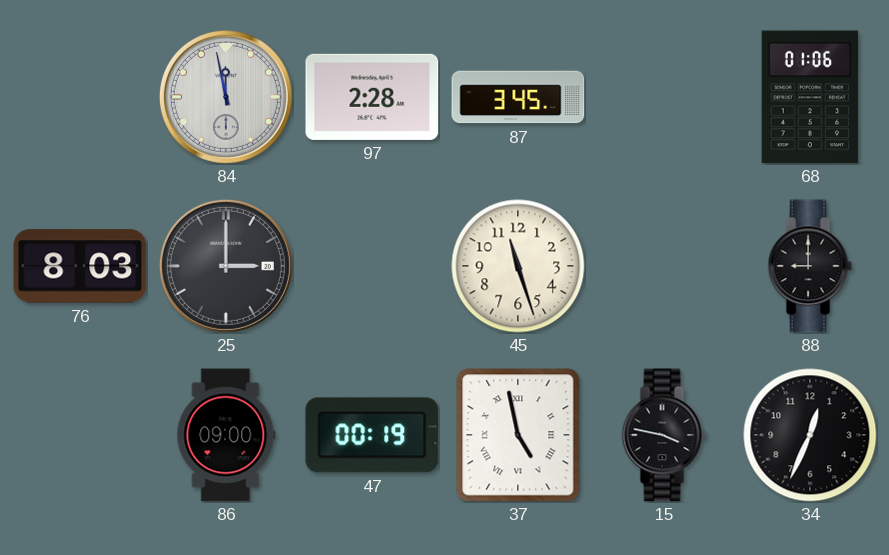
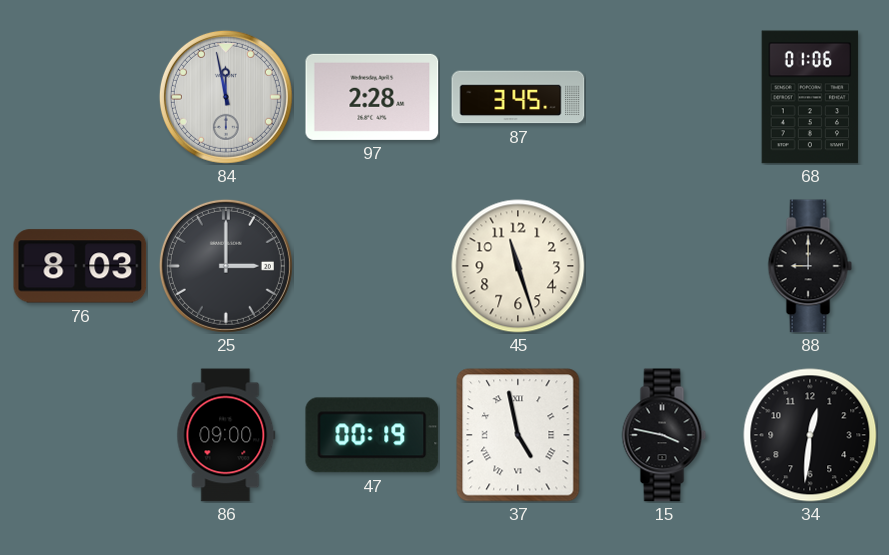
34: 12:34 -> 12:31
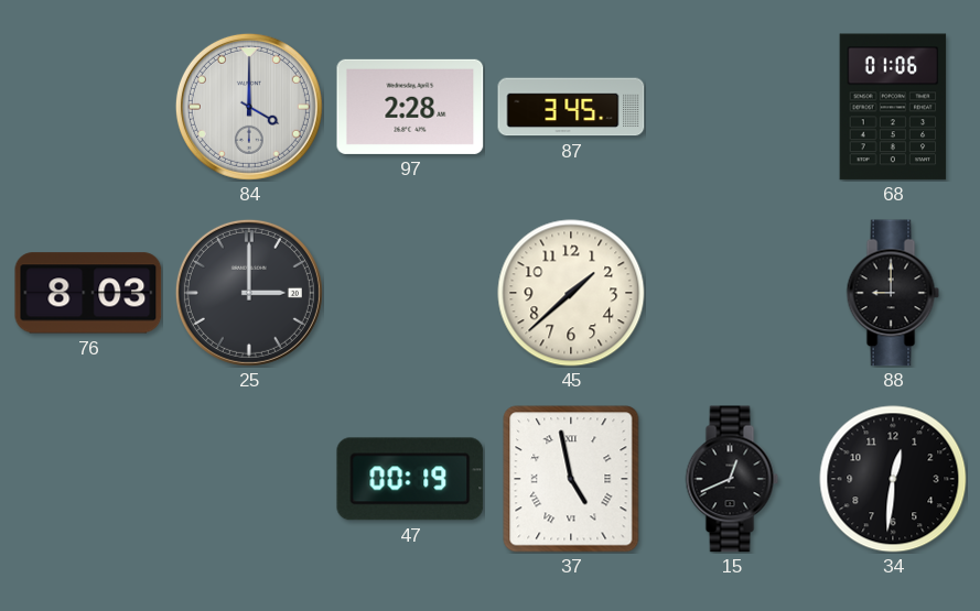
84: 11:58 -> 4:00
45: 11:27 -> 1:38
86: 09:00 -> none
15: 3:47 -> 12:41
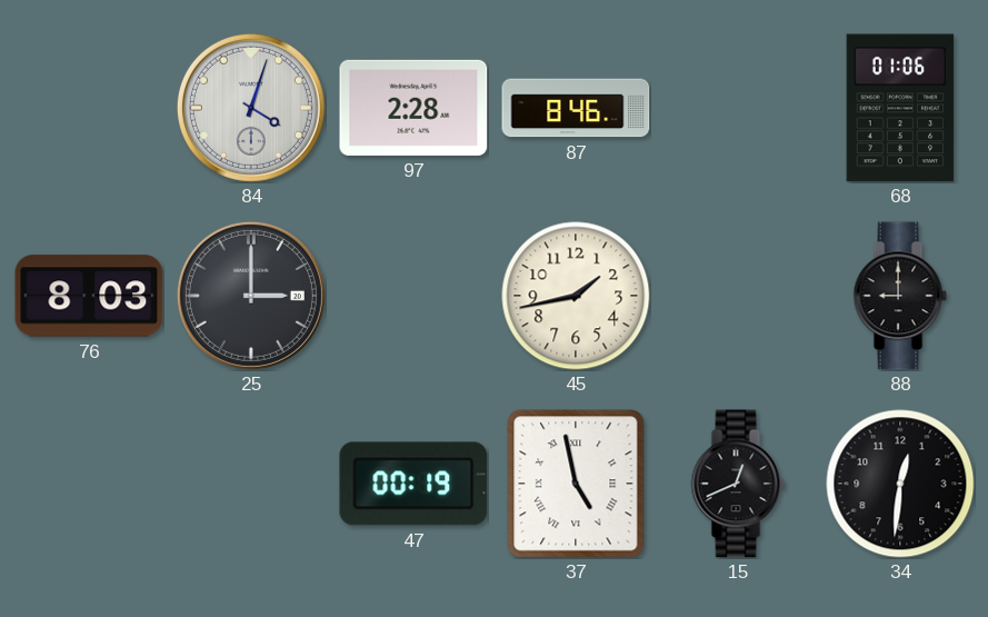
84: 4:00 -> 4:03
87: 3:45 -> 8:46
45: 1:38 -> 1:43
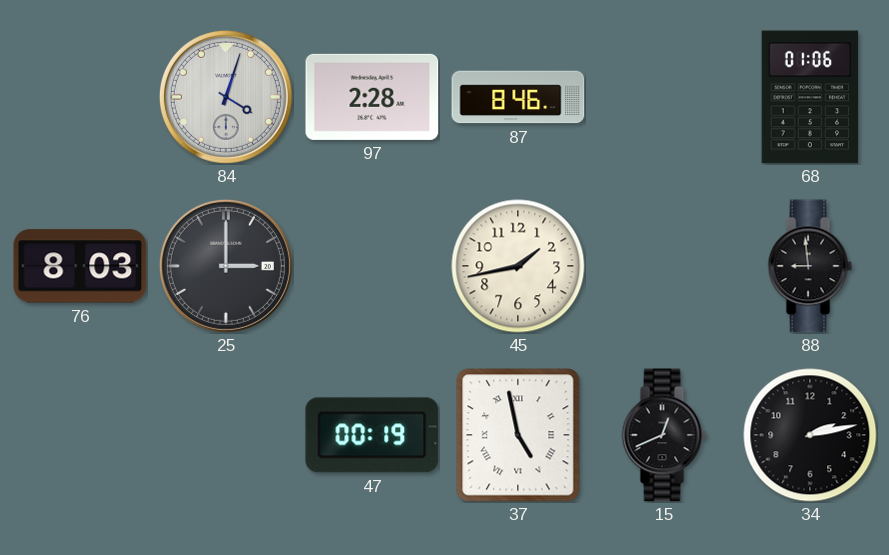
88: 9:00 -> 8:59
34: 12:31 -> 2:13
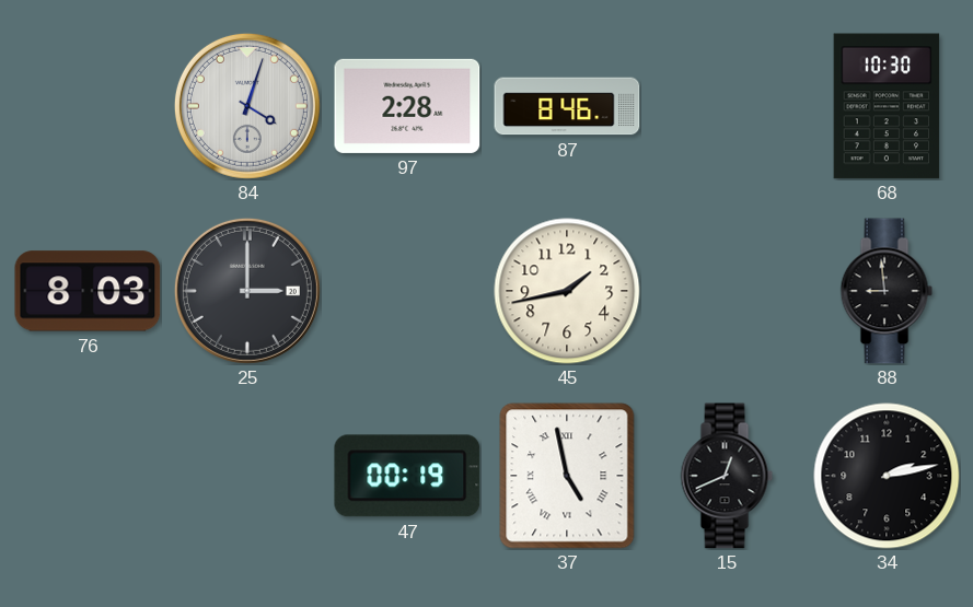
68: 01:06 -> 10:30
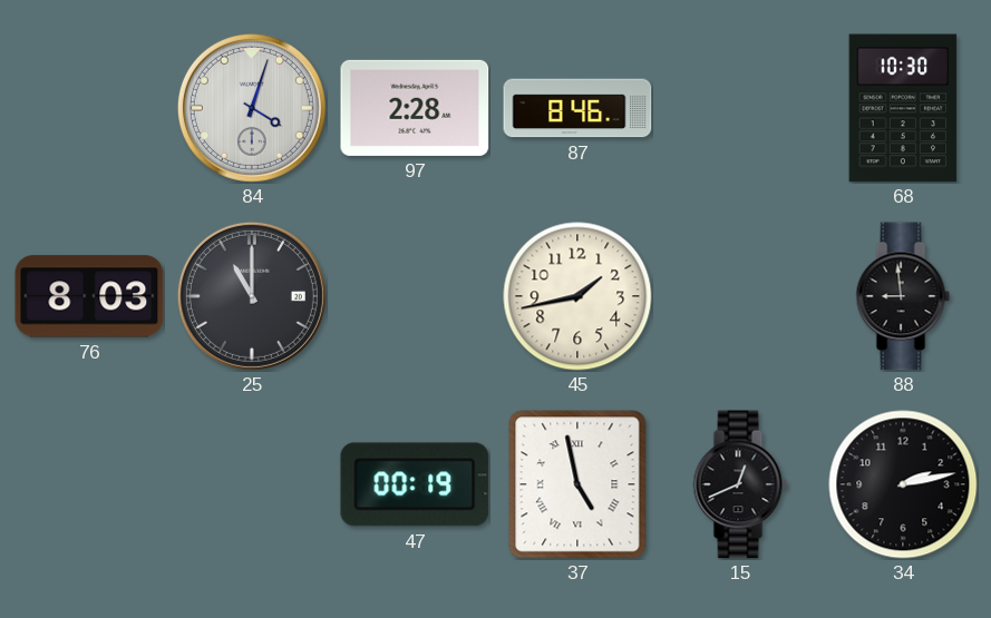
25: 3:00 -> 11:00
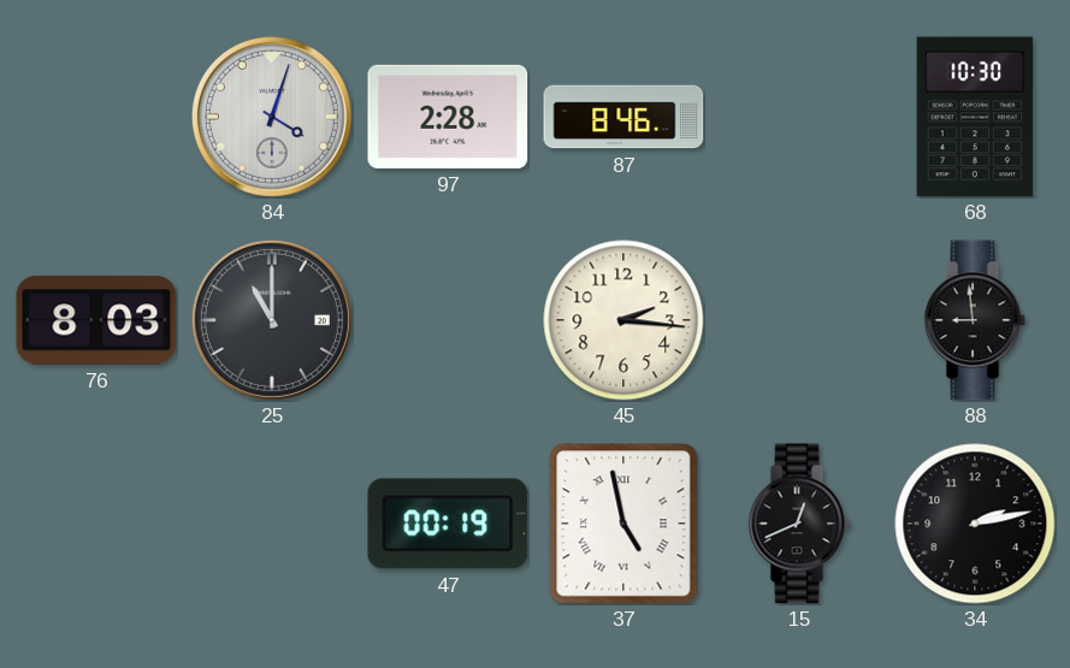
45: 1:43 -> 2:16
